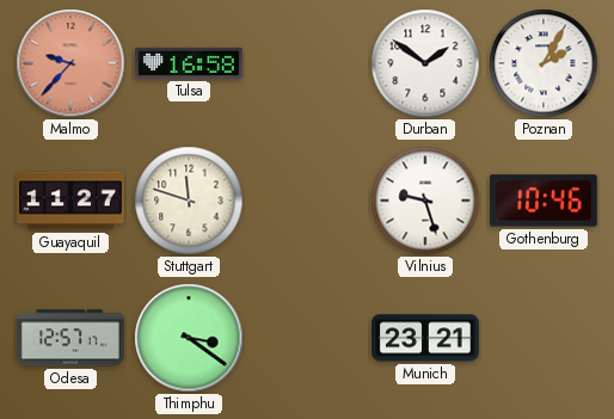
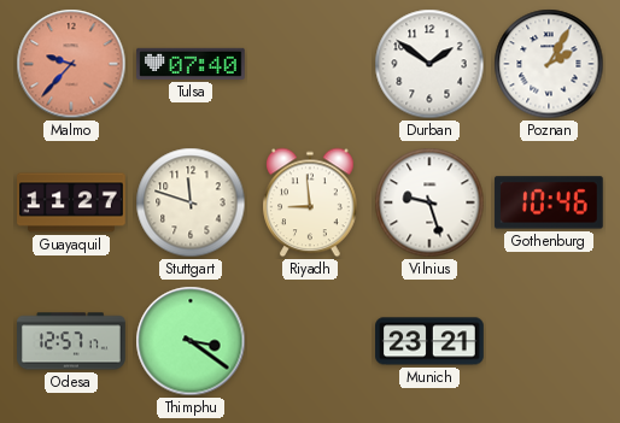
Tulsa: 16:58 -> 07:40
Riyadh: none -> 8:59
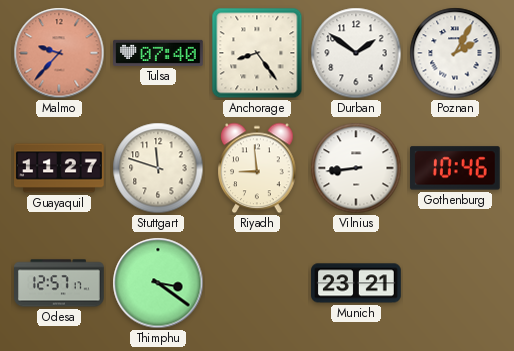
Anchorage: none -> 8:24
Vilnius: 9:27 -> 8:44
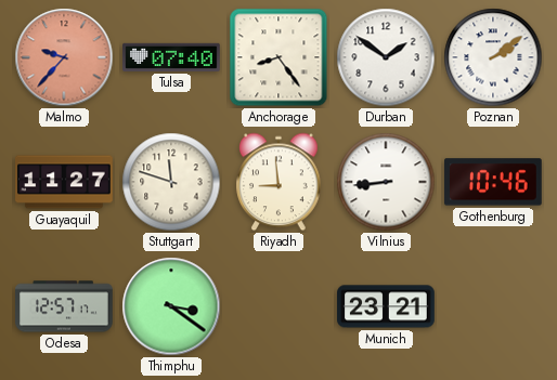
Poznan: 2:05 -> 2:09
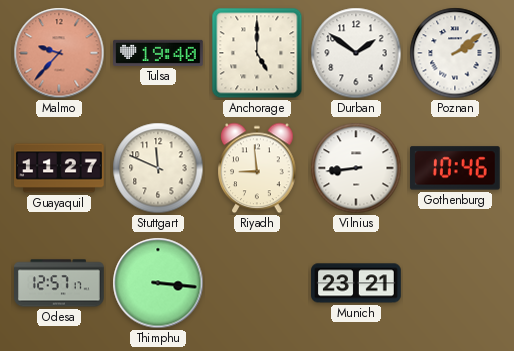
Tulsa: 07:40 -> 19:40
Anchorage: 8:24 -> 5:00
Stuttgart: 11:48 -> 11:49
Thimphu: 3:21 -> 3:16
